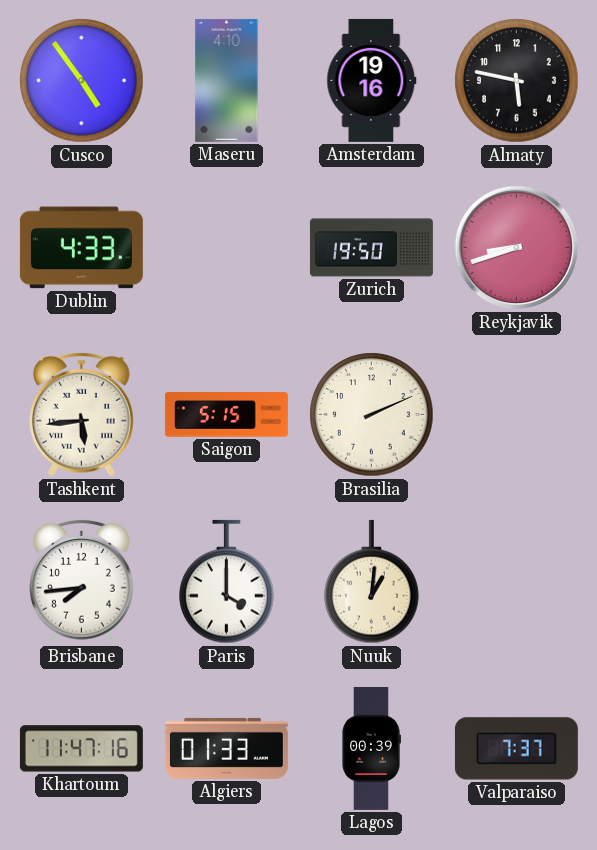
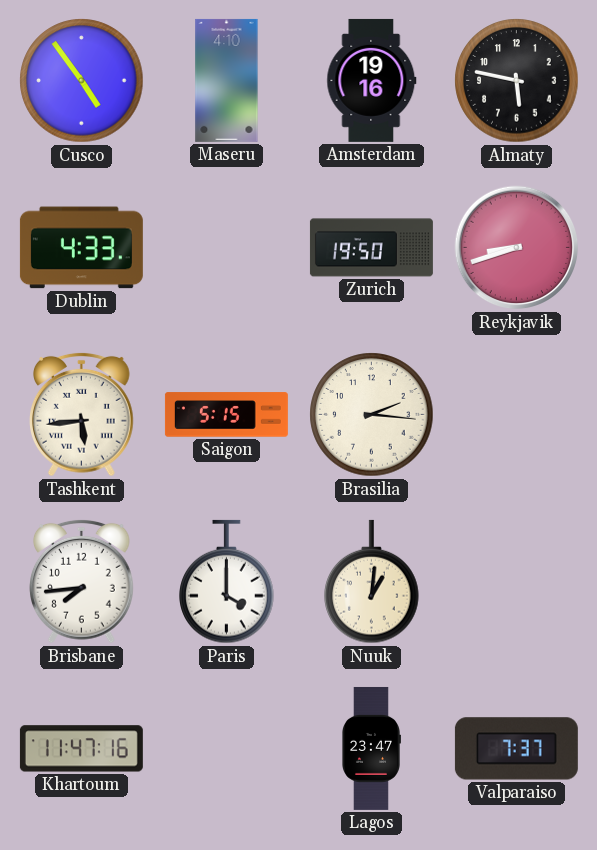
Brasilia: 2:11 -> 2:16
Algiers: 01:33 -> none
Lagos: 00:39 -> 23:47
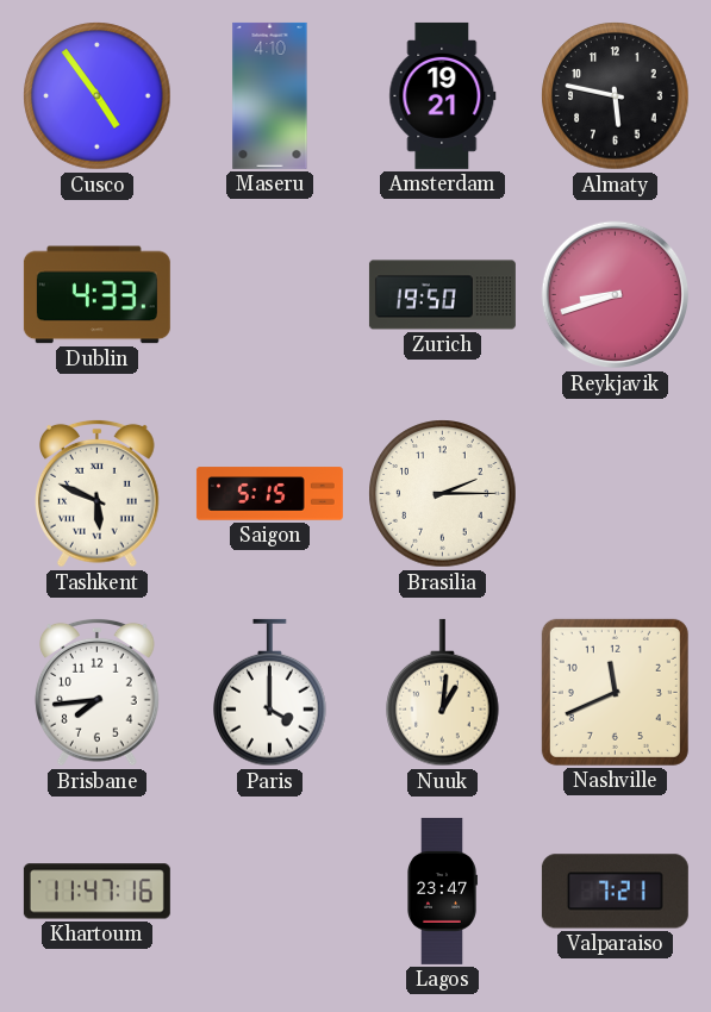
Amsterdam: 19:16 -> 19:21
Tashkent: 5:44 -> 5:49
Brasilia: 2:16 -> 2:15
Nashville: none -> 11:41
Valparaiso: 7:37 -> 7:21
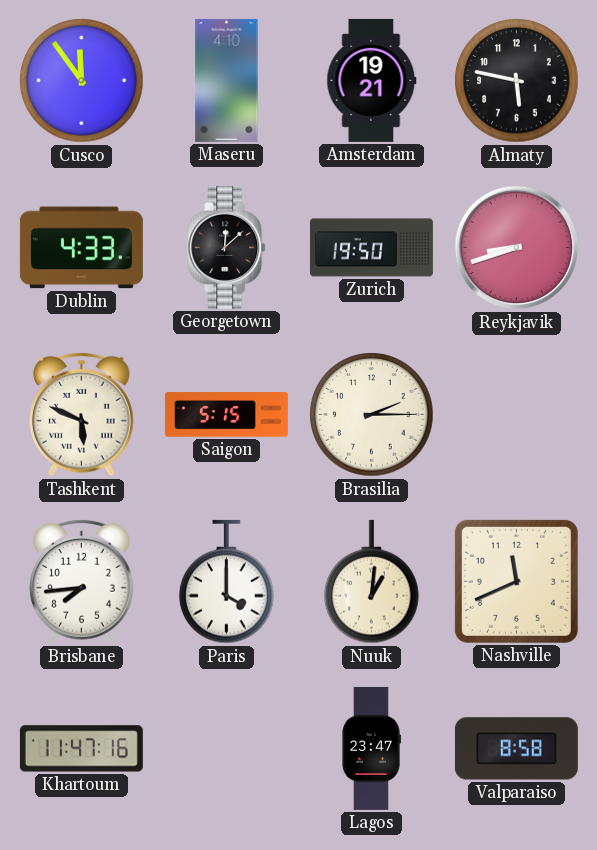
Cusco: 4:54 -> 11:54
Georgetown: none -> 12:08
Valparaiso: 7:21 -> 8:58
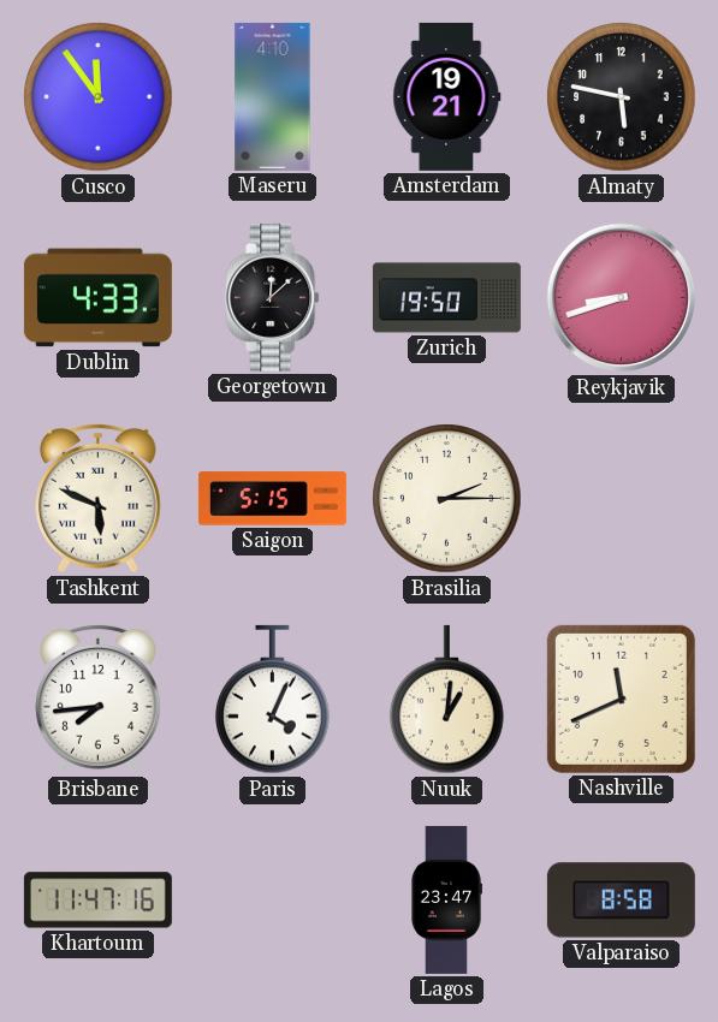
Paris: 4:00 -> 4:04
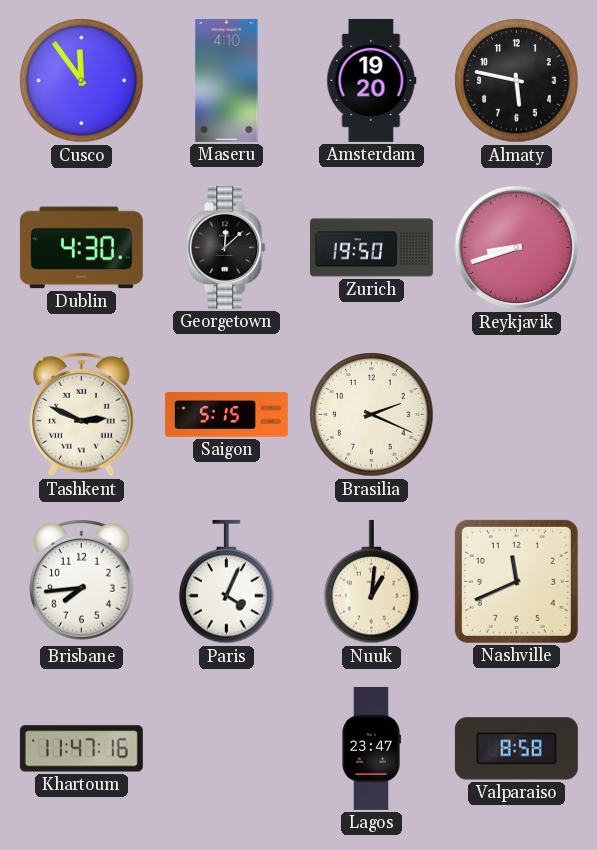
Amsterdam: 19:21 -> 19:20
Dublin: 4:33 -> 4:30
Tashkent: 5:49 -> 2:49
Brasilia: 2:15 -> 2:19
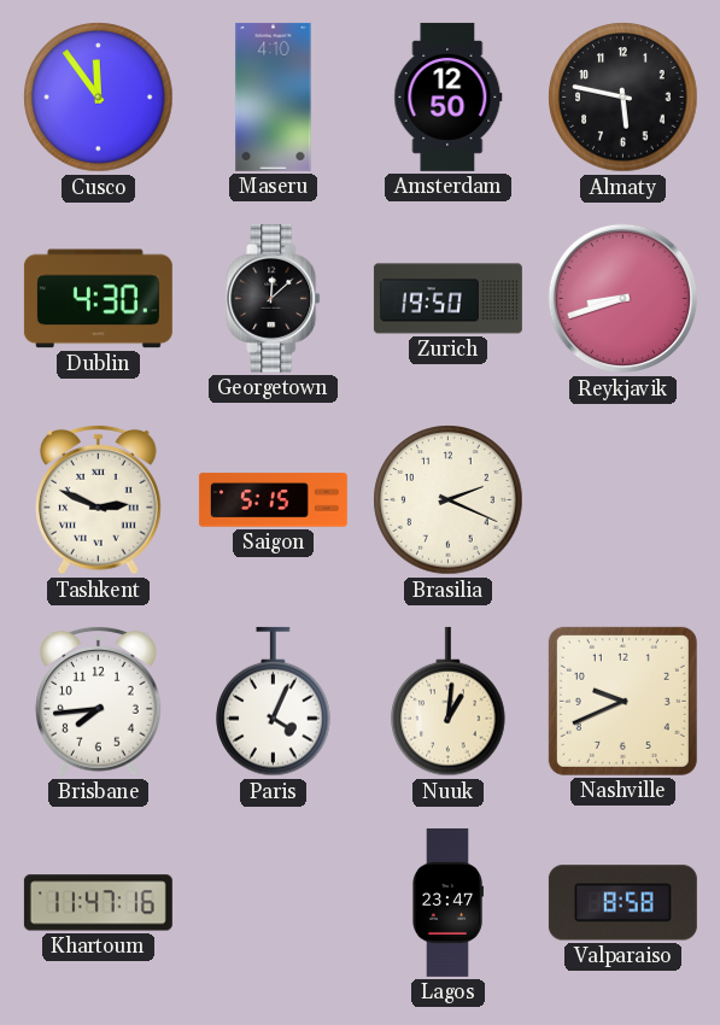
Amsterdam: 19:20 -> 12:50
Nashville: 11:41 -> 9:41
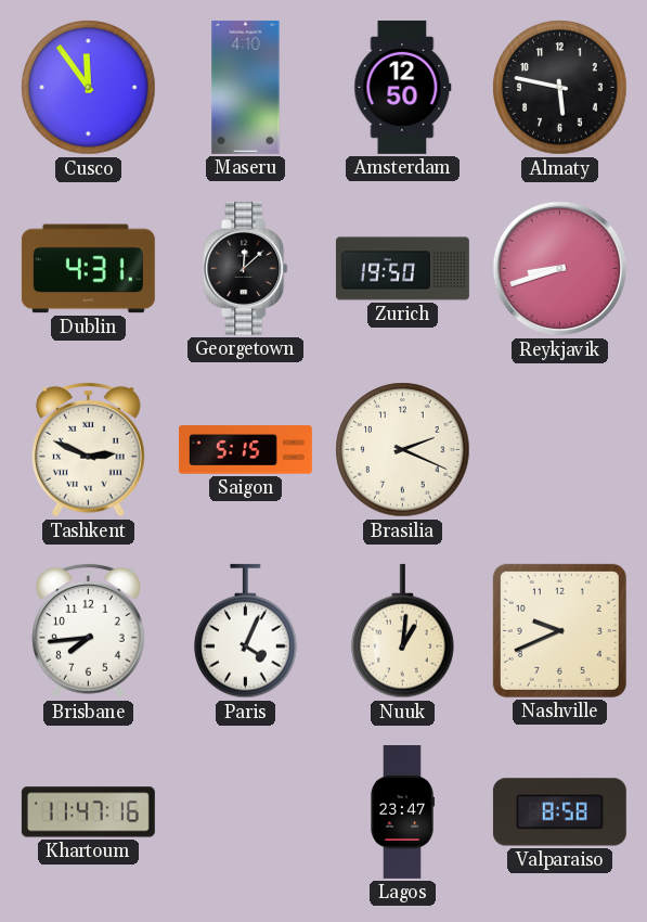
Dublin: 4:30 -> 4:31
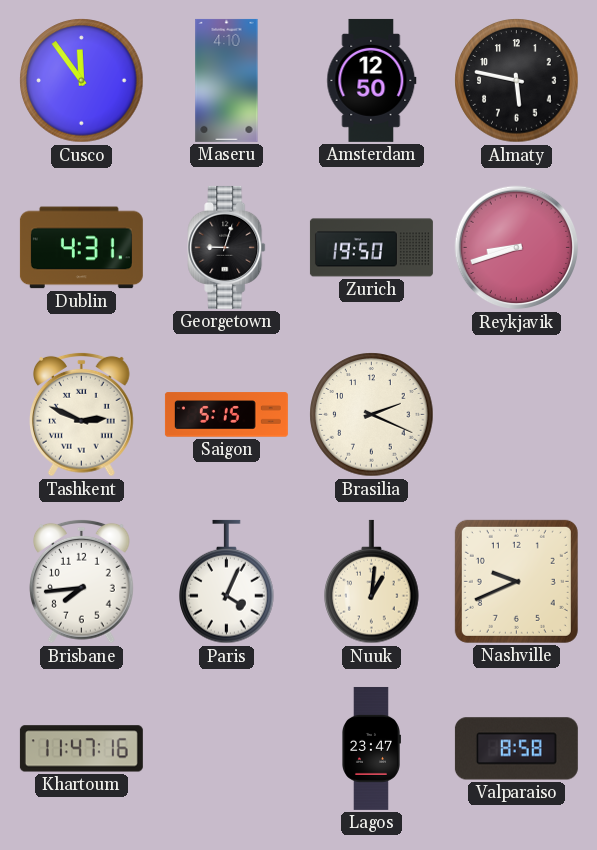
Georgetown: 12:08 -> 9:03
